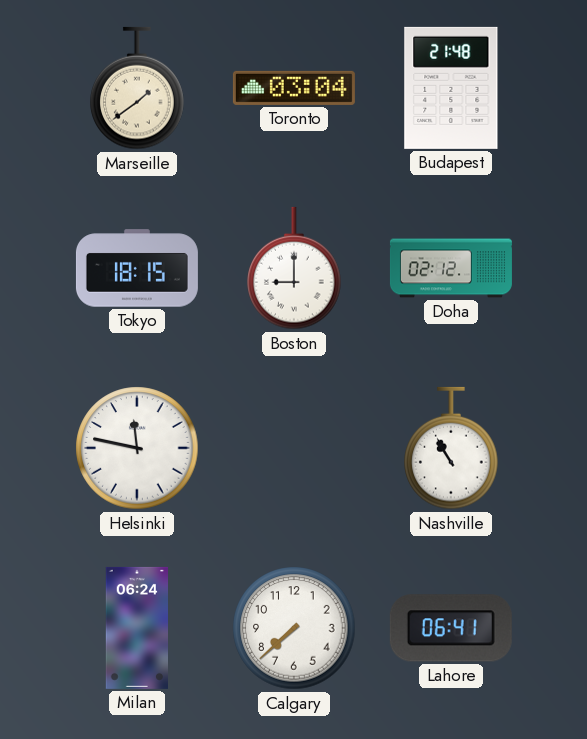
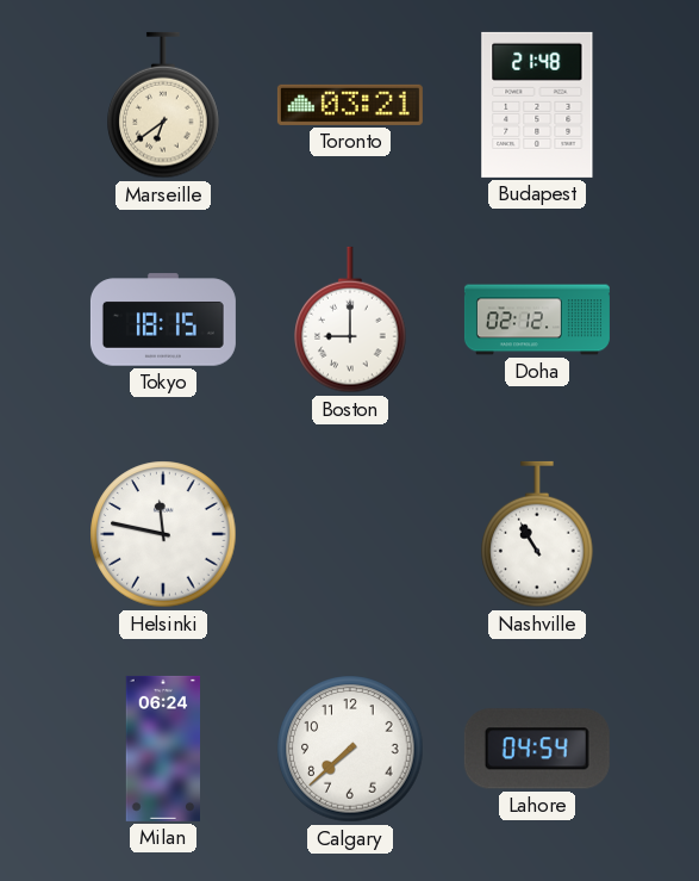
Marseille: 1:39 -> 6:39
Toronto: 03:04 -> 03:21
Lahore: 06:41 -> 04:54
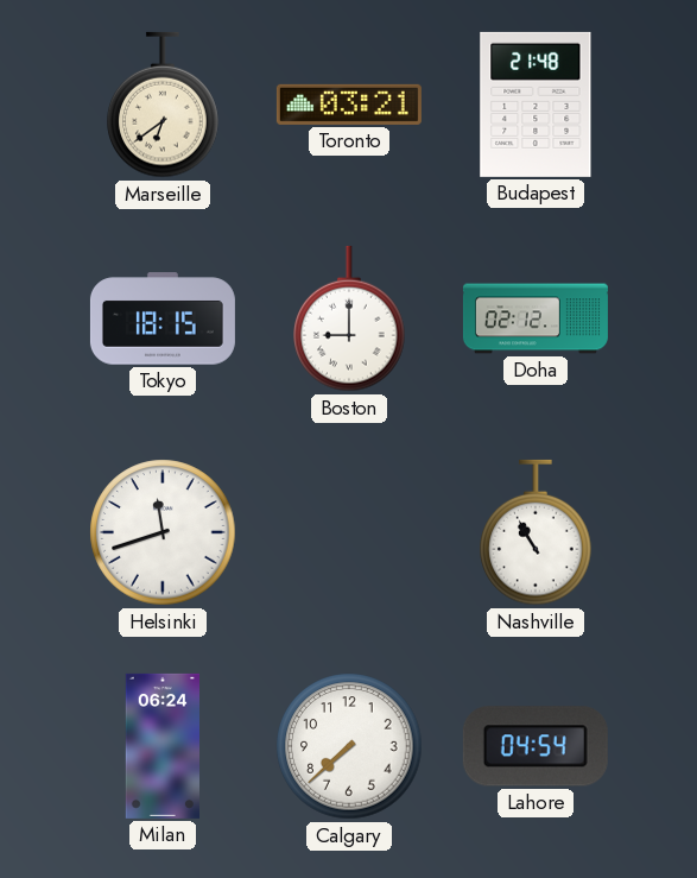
Helsinki: 11:47 -> 11:42
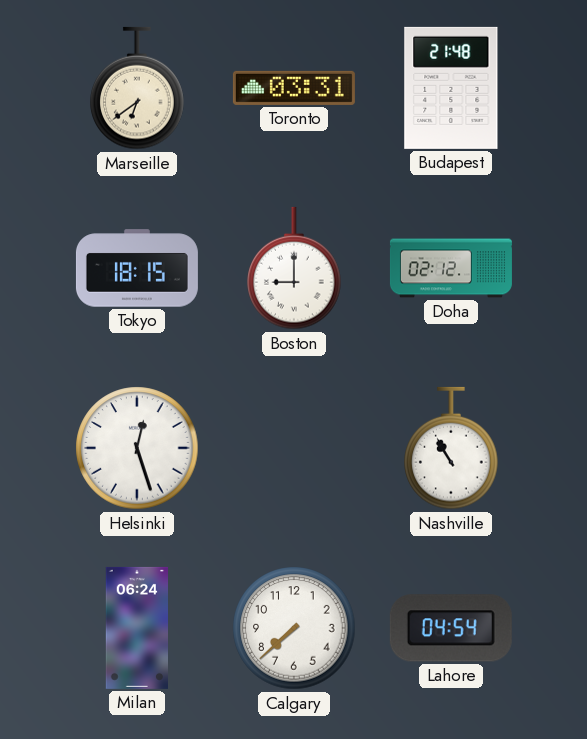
Toronto: 03:21 -> 03:31
Helsinki: 11:42 -> 12:27
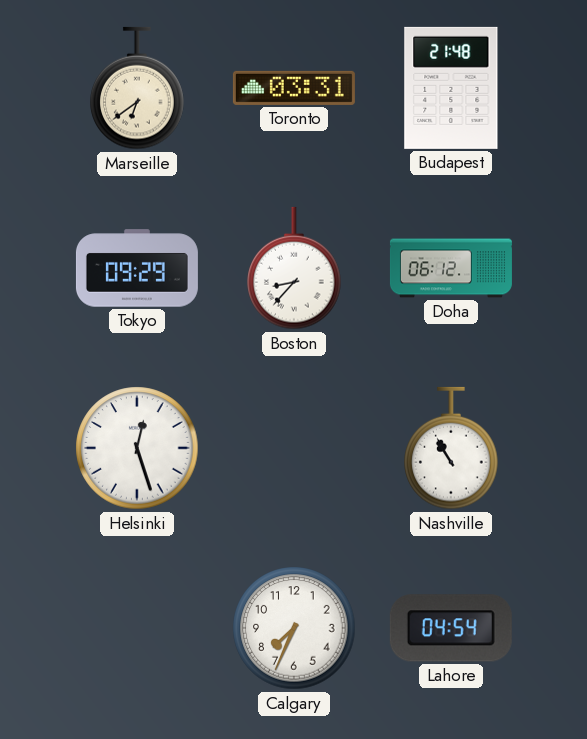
Tokyo: 18:15 -> 09:29
Boston: 9:00 -> 8:37
Doha: 02:12 -> 06:12
Milan: 06:24 -> none
Calgary: 7:38 -> 7:34
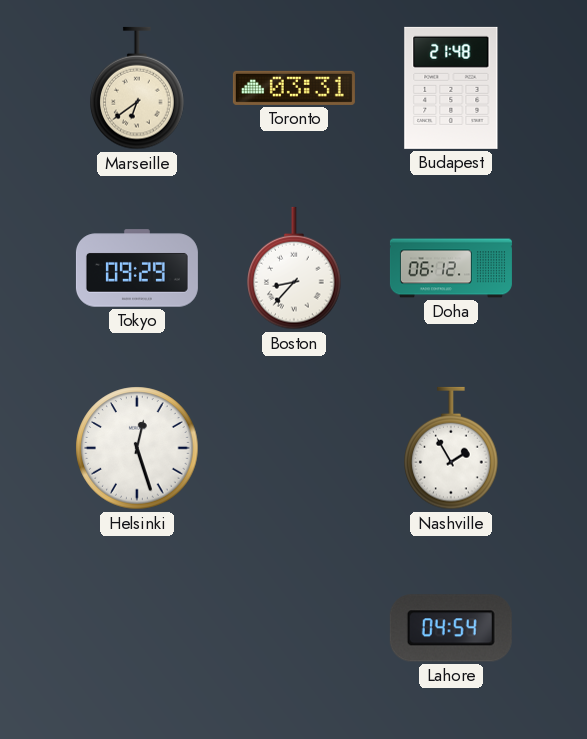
Nashville: 10:55 -> 1:55
Calgary: 7:34 -> none
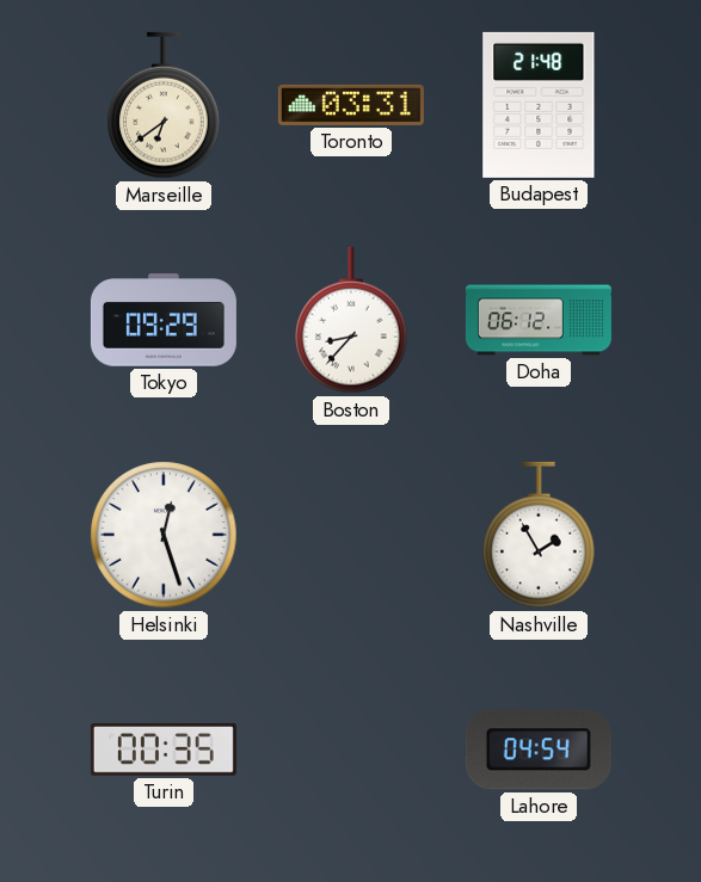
Turin: none -> 00:35
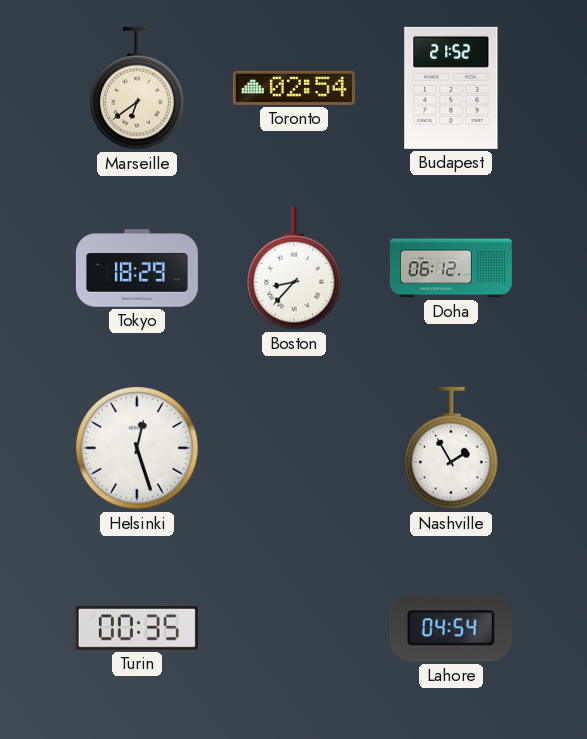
Toronto: 03:31 -> 02:54
Budapest: 21:48 -> 21:52
Tokyo: 09:29 -> 18:29
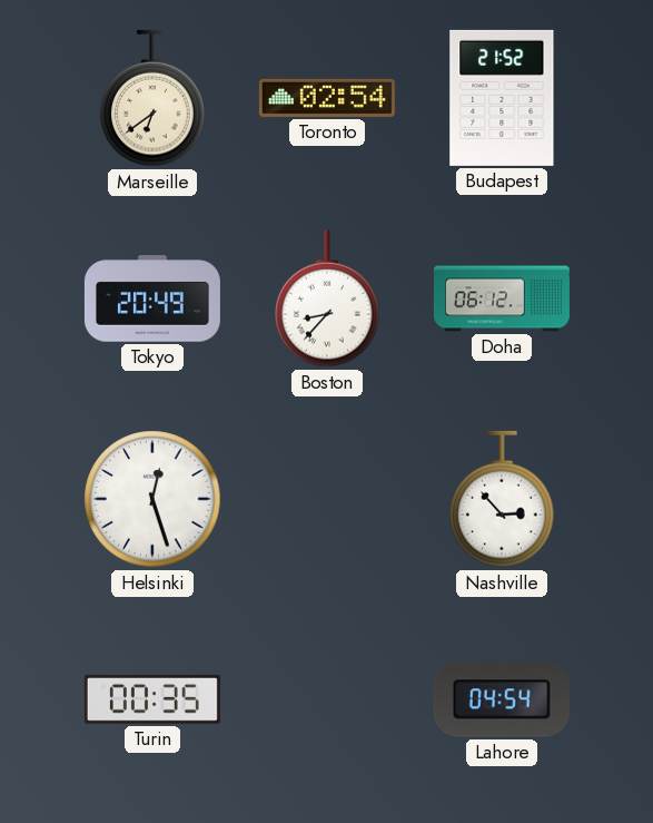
Tokyo: 18:29 -> 20:49
Nashville: 1:55 -> 2:53
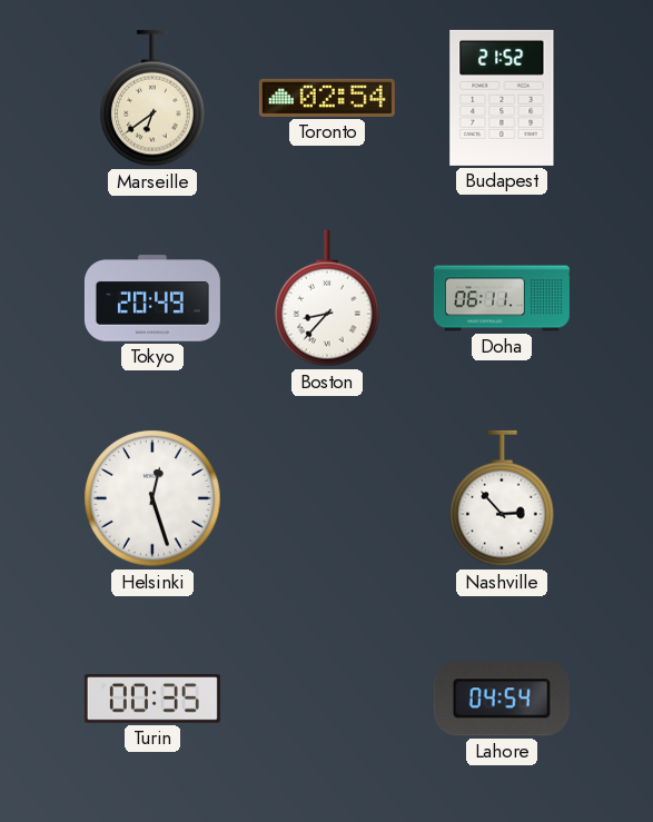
Doha: 06:12 -> 06:11
